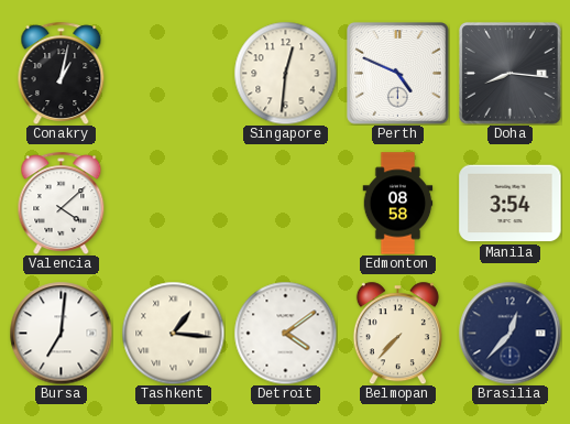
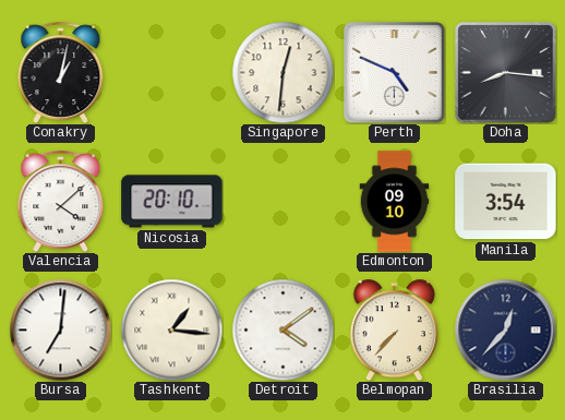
Nicosia: none -> 20:10
Edmonton: 08:58 -> 09:10
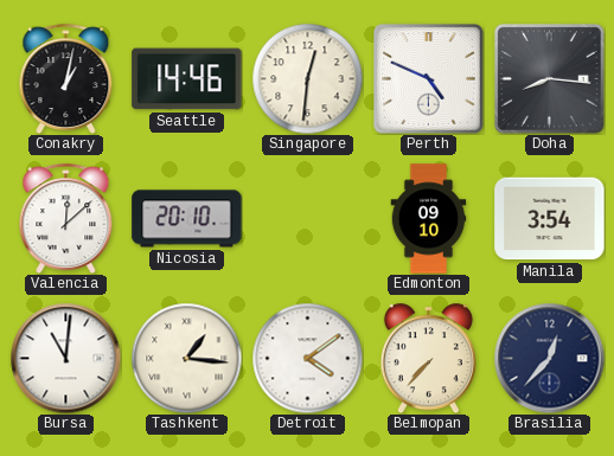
Seattle: none -> 14:46
Valencia: 4:08 -> 12:08
Bursa: 7:01 -> 11:01
